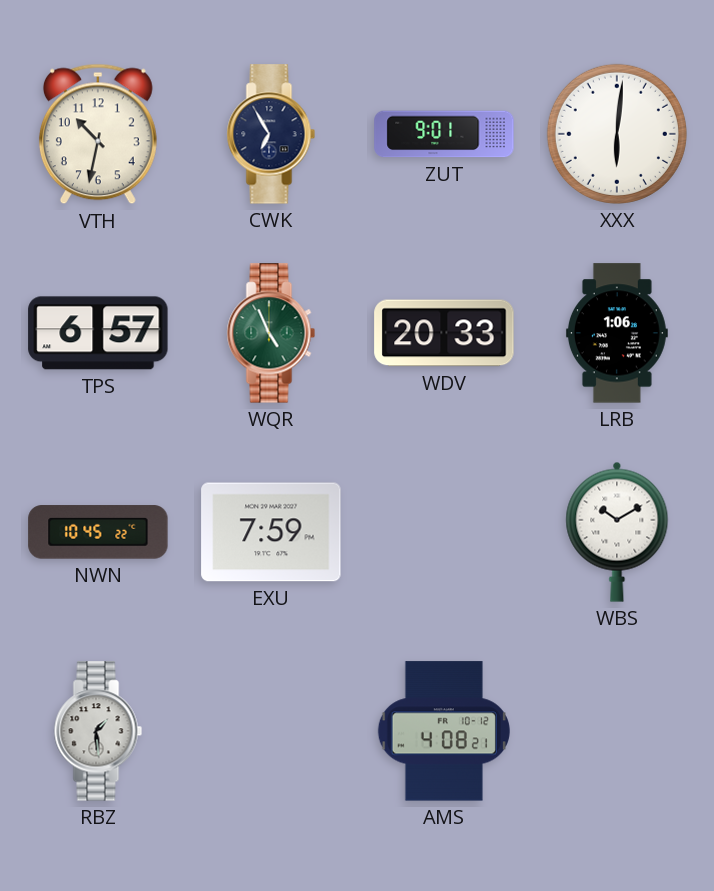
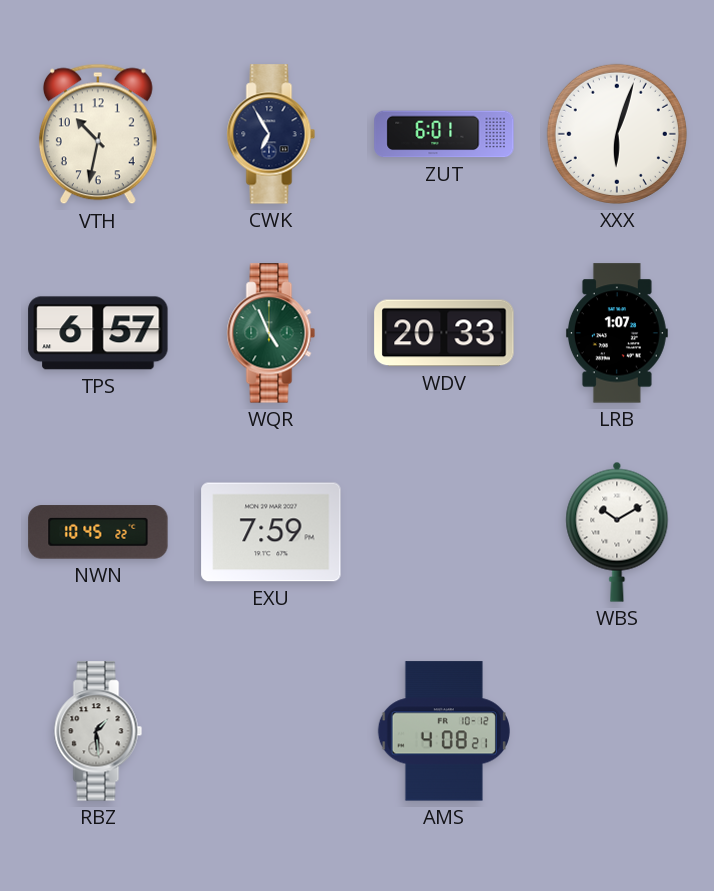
ZUT: 9:01 -> 6:01
XXX: 6:01 -> 6:03
LRB: 1:06 -> 1:07
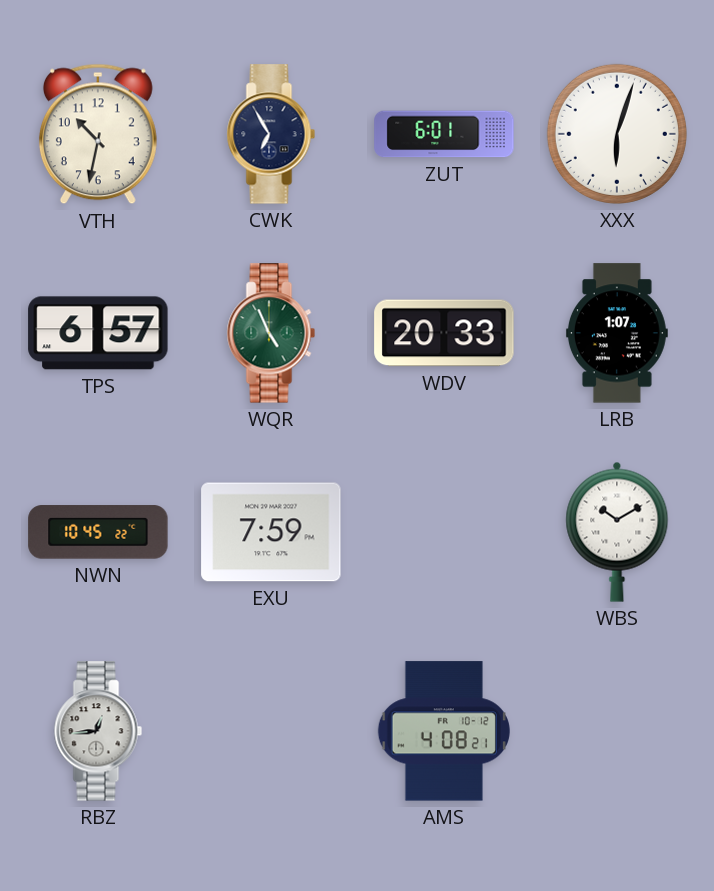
RBZ: 1:29 -> 12:44
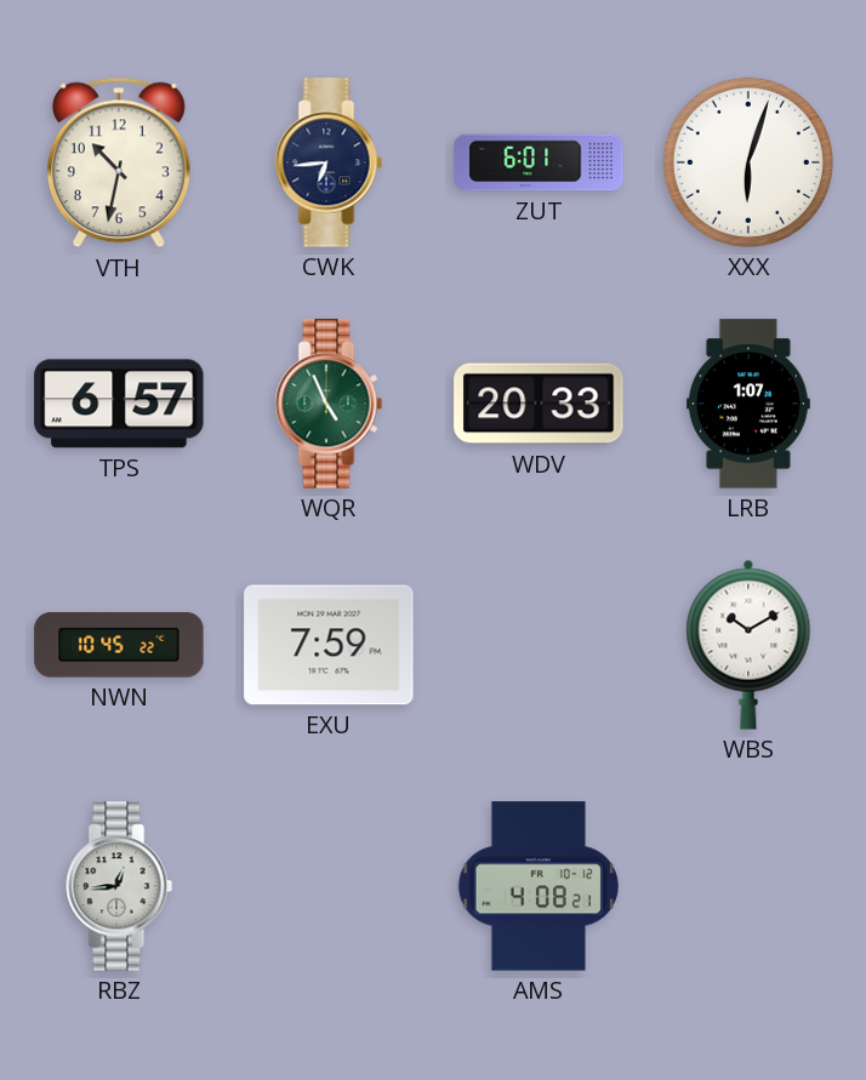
CWK: 6:55 -> 6:44
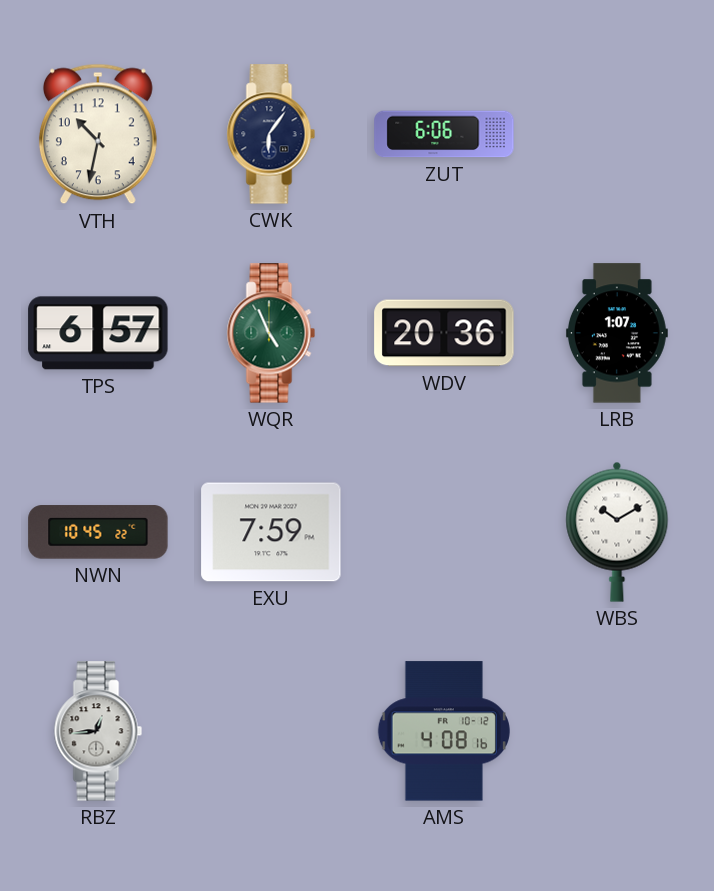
CWK: 6:44 -> 6:06
ZUT: 6:01 -> 6:06
XXX: 6:03 -> none
WDV: 20:33 -> 20:36
AMS: 4:08:21 -> 4:08:16
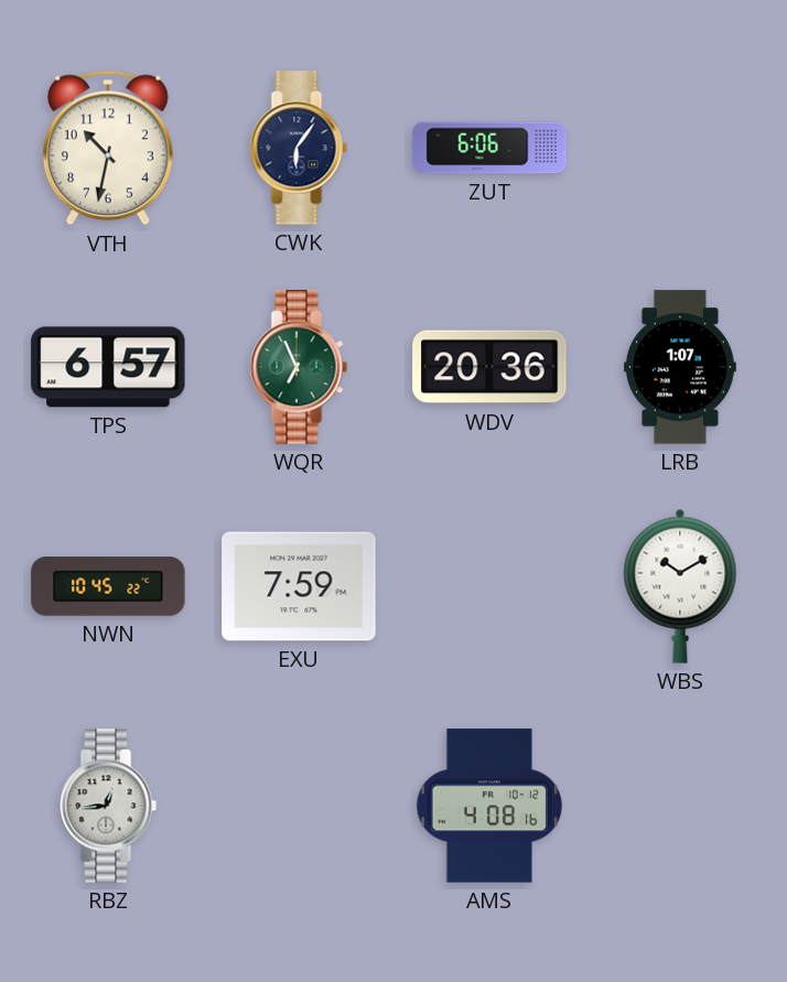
WQR: 4:56 -> 6:56
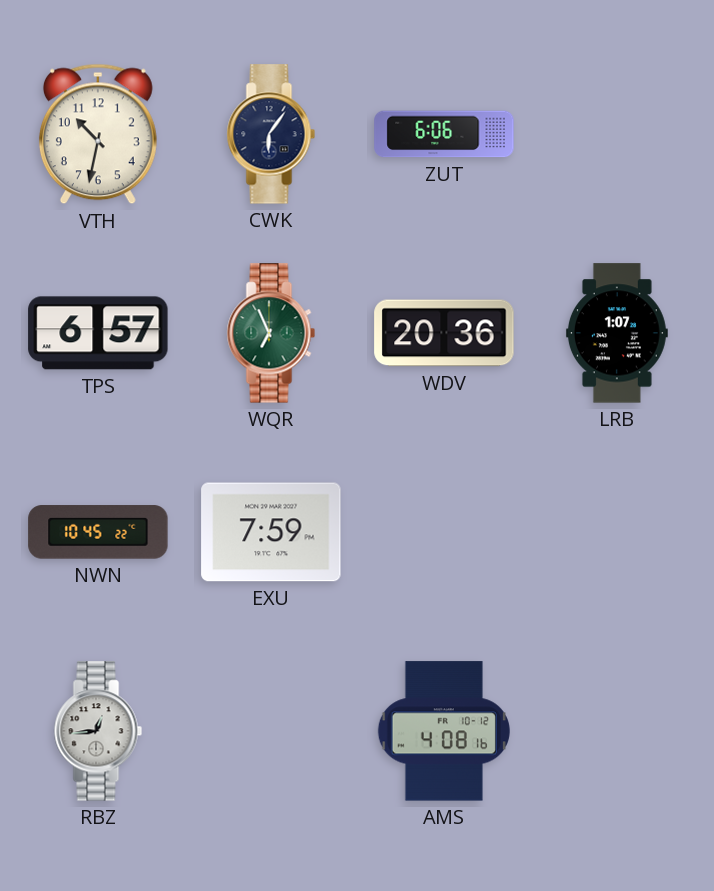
WBS: 10:10 -> none
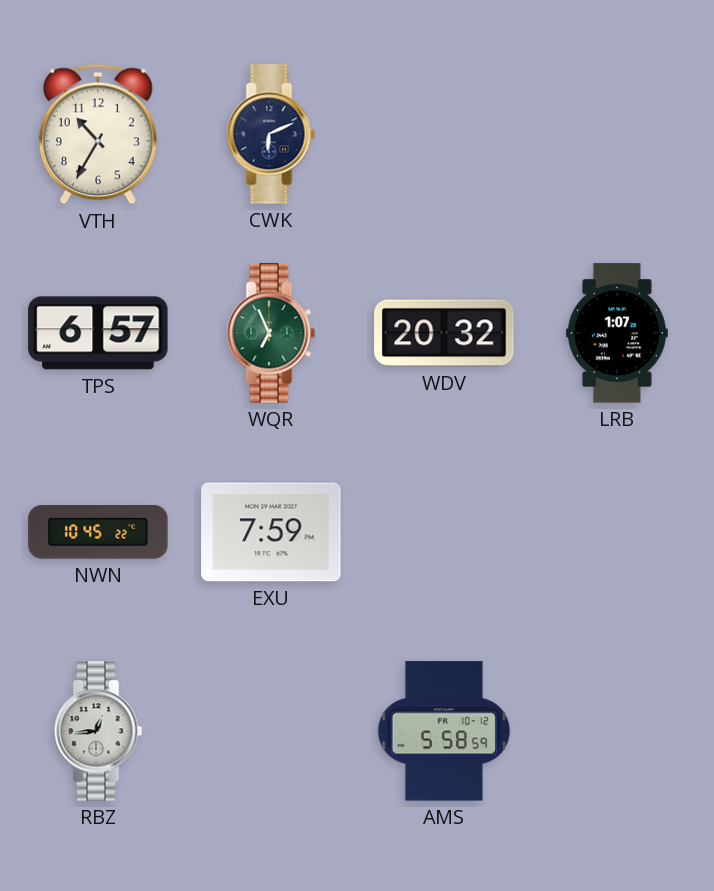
VTH: 10:32 -> 10:35
CWK: 6:06 -> 6:11
ZUT: 6:06 -> none
WDV: 20:36 -> 20:32
AMS: 4:08 -> 5:58
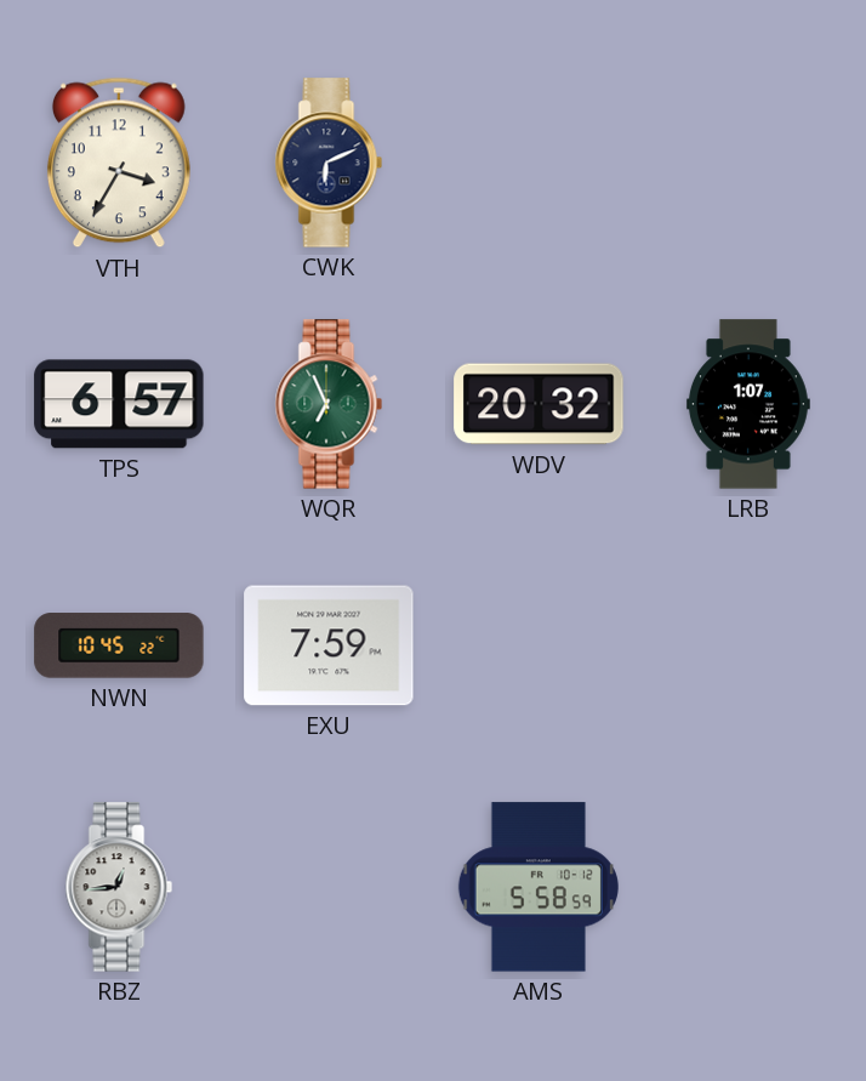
VTH: 10:35 -> 3:35
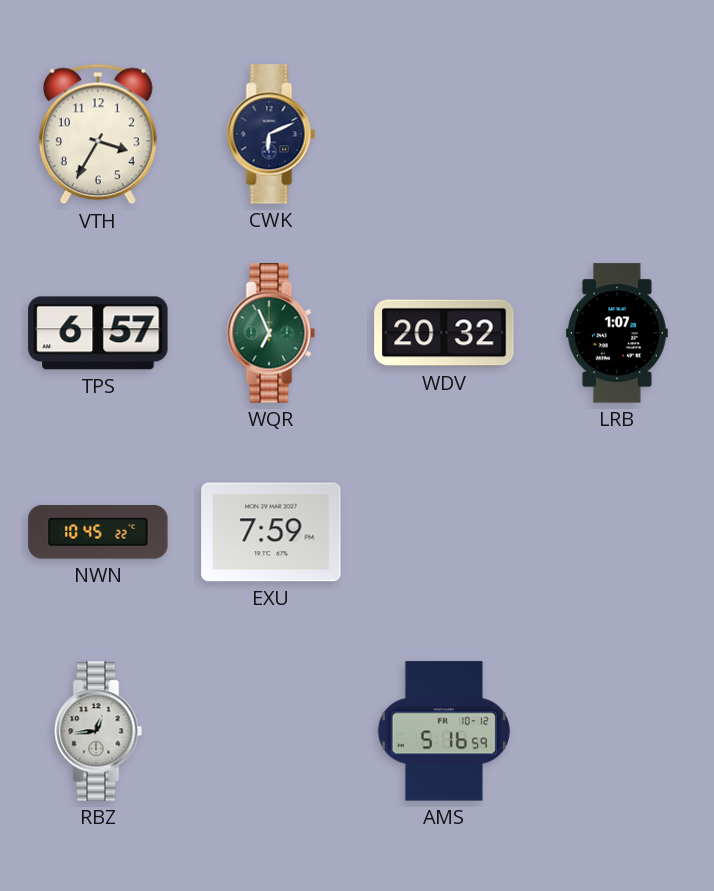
AMS: 5:58 -> 5:16
